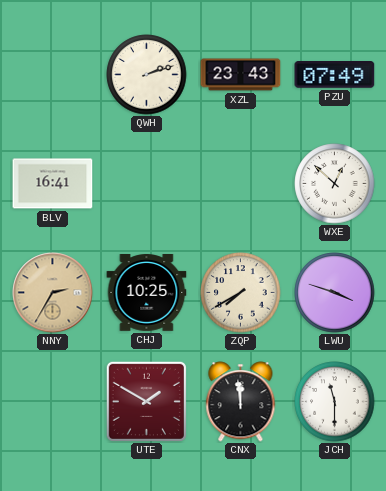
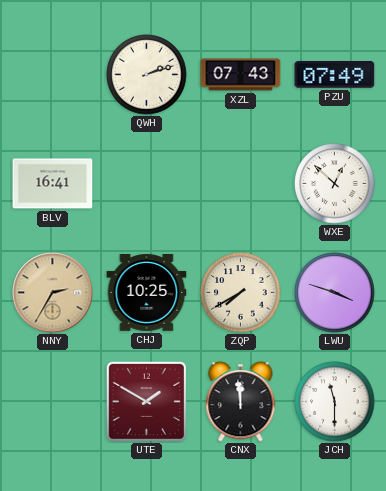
XZL: 23:43 -> 07:43
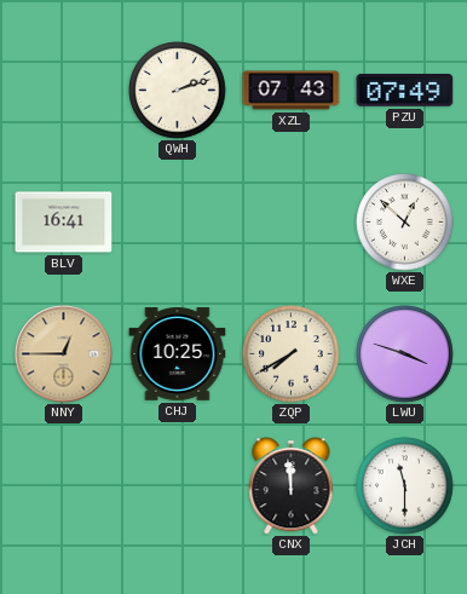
NNY: 2:35 -> 12:45
UTE: 1:50 -> none
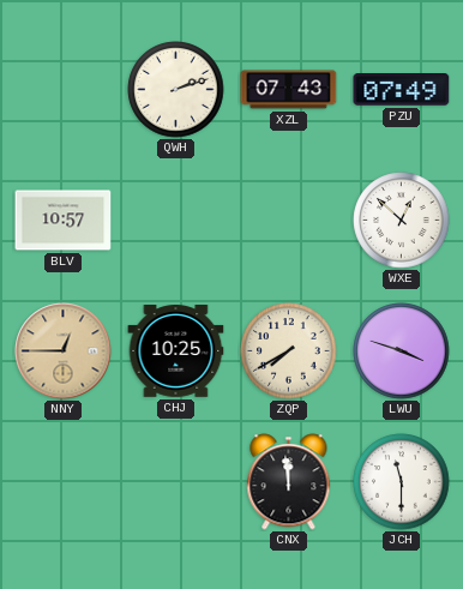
BLV: 16:41 -> 10:57
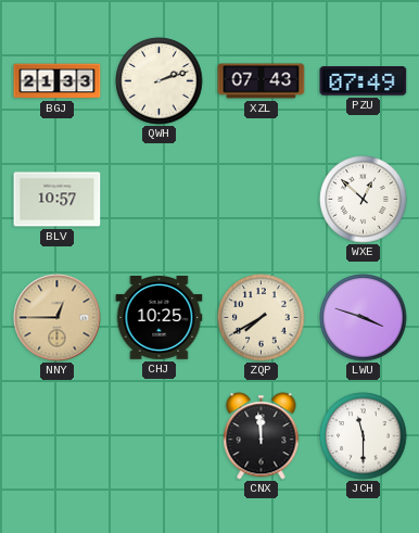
BGJ: none -> 21:33
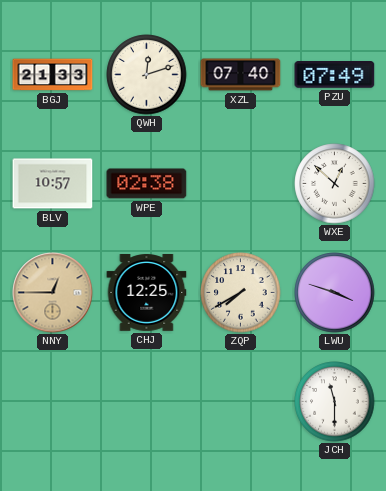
QWH: 2:12 -> 12:12
XZL: 07:43 -> 07:40
WPE: none -> 02:38
CHJ: 10:25 -> 12:25
CNX: 11:59 -> none
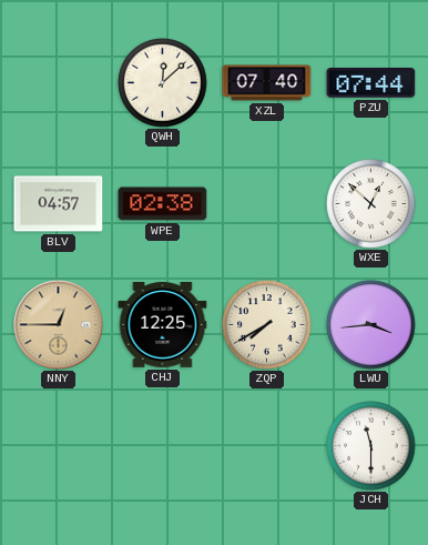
BGJ: 21:33 -> none
QWH: 12:12 -> 12:08
PZU: 07:49 -> 07:44
BLV: 10:57 -> 04:57
LWU: 3:48 -> 3:44
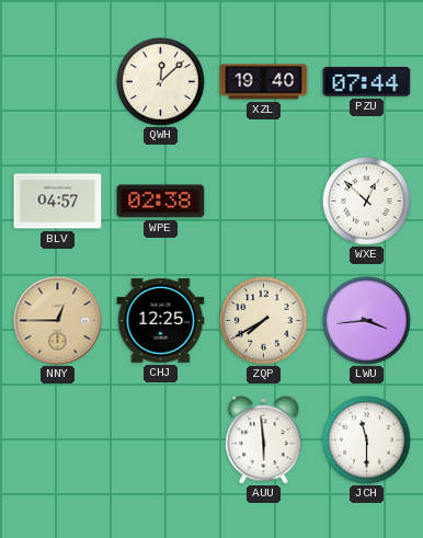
XZL: 07:40 -> 19:40
AUU: none -> 5:59
